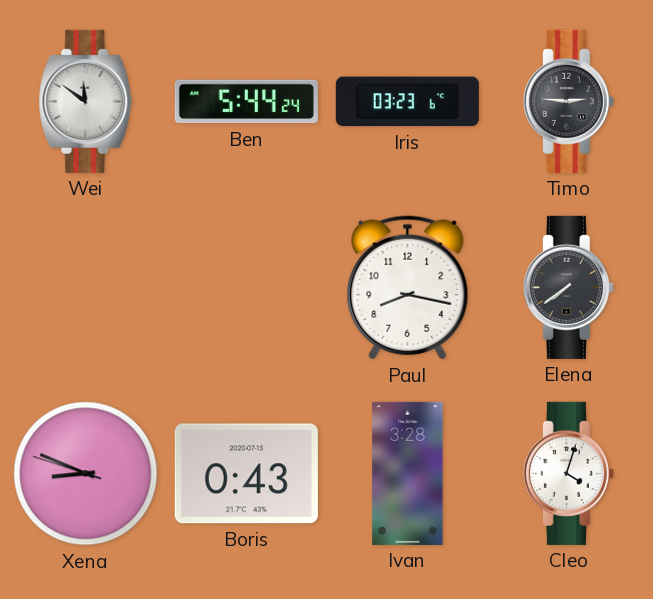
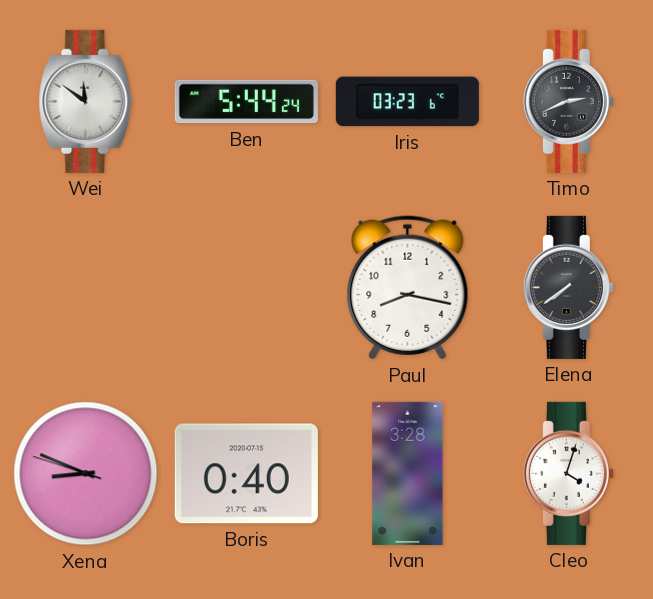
Timo: 2:46 -> 2:41
Boris: 0:43 -> 0:40
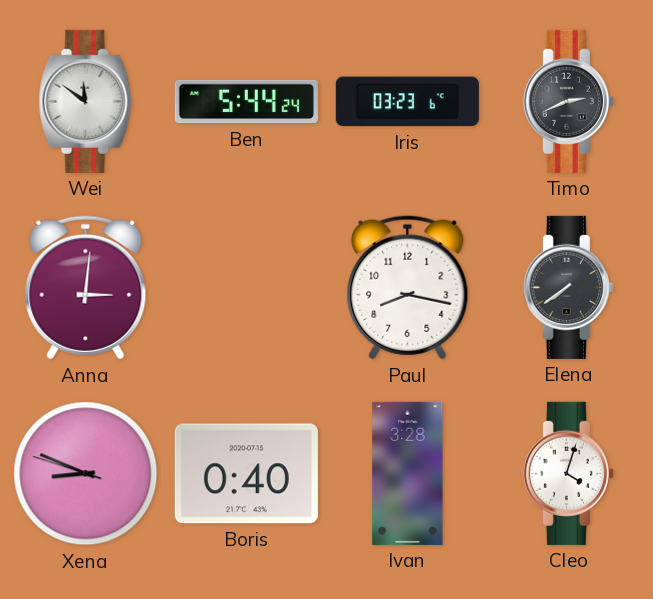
Anna: none -> 3:01
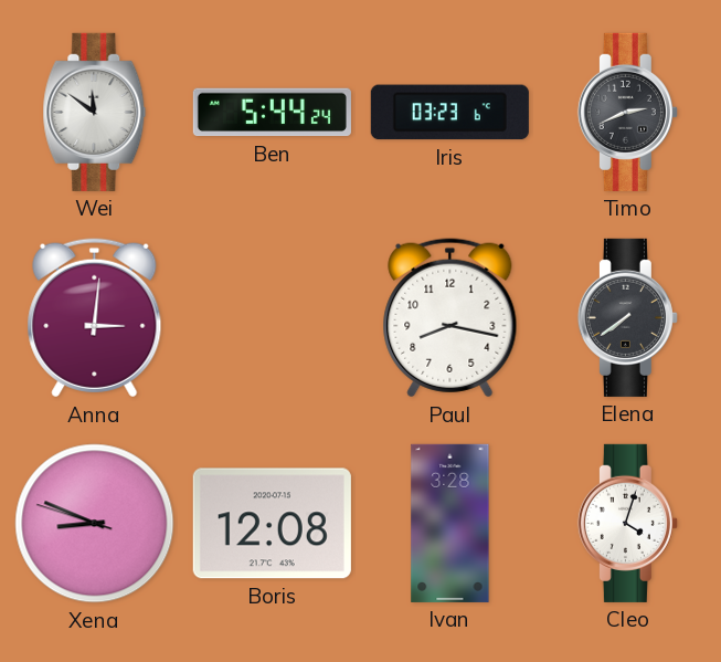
Boris: 0:40 -> 12:08
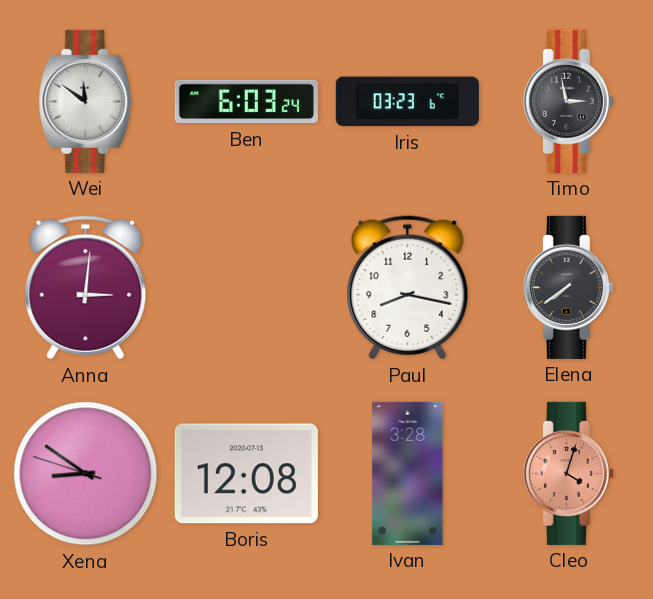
Ben: 5:44 -> 6:03
Timo: 2:41 -> 2:58
Xena: 8:48 -> 8:50
Cleo dial: white -> salmon
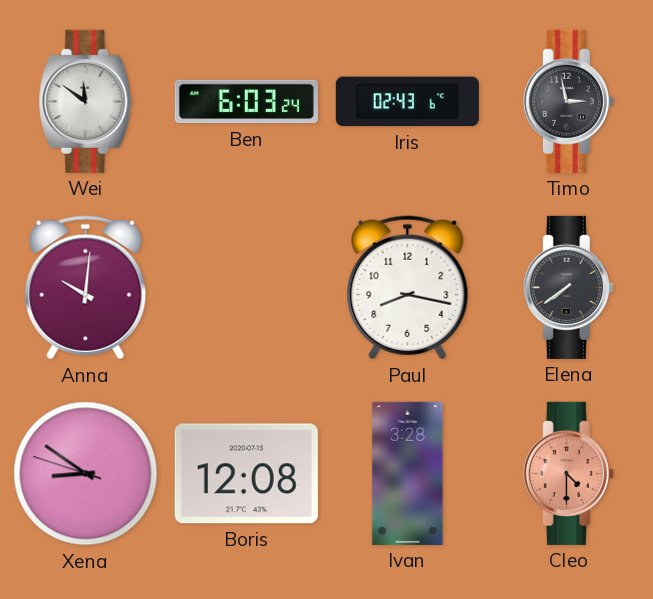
Iris: 03:23 -> 02:43
Anna: 3:01 -> 10:01
Cleo: 4:03 -> 4:30
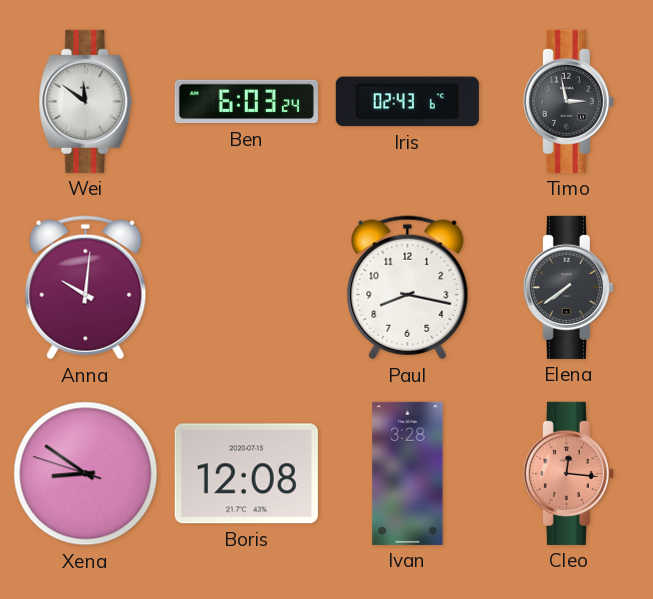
Cleo: 4:30 -> 12:16
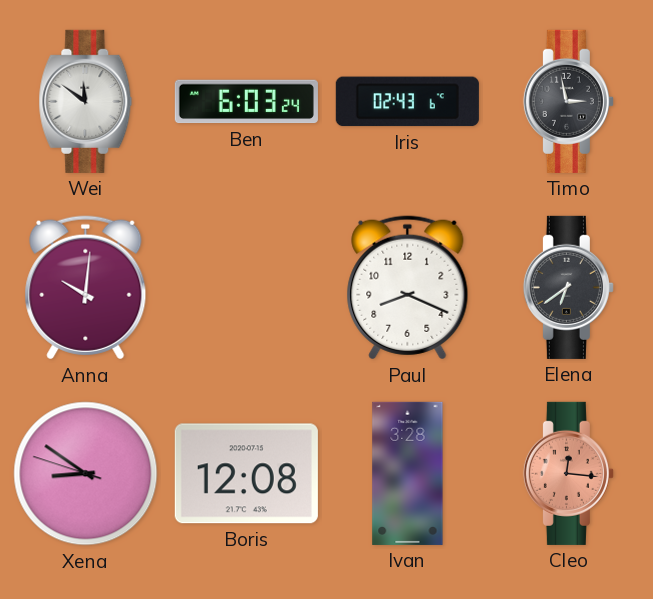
Paul: 8:17 -> 8:19
Elena: 7:39 -> 6:39
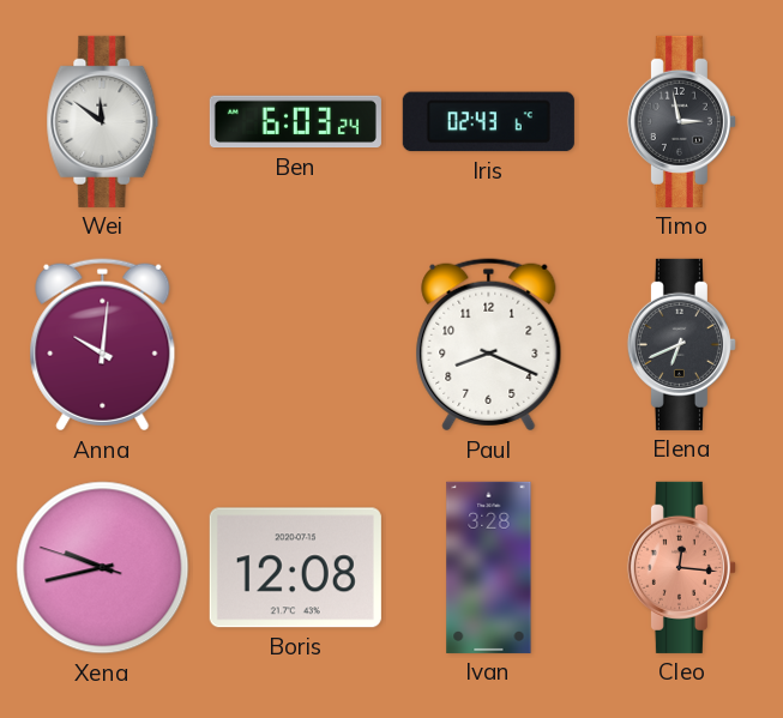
Elena: 6:39 -> 6:41
Xena: 8:50 -> 9:42
